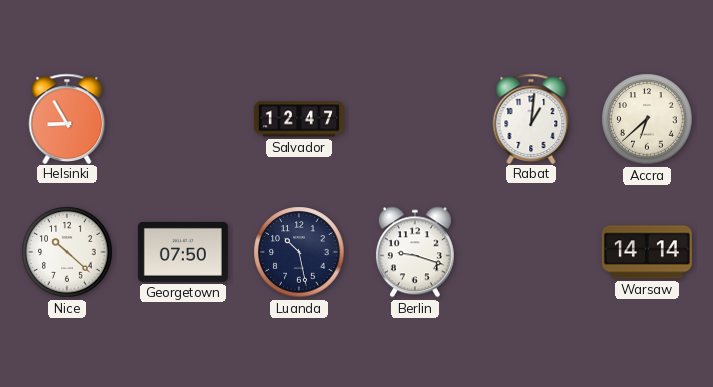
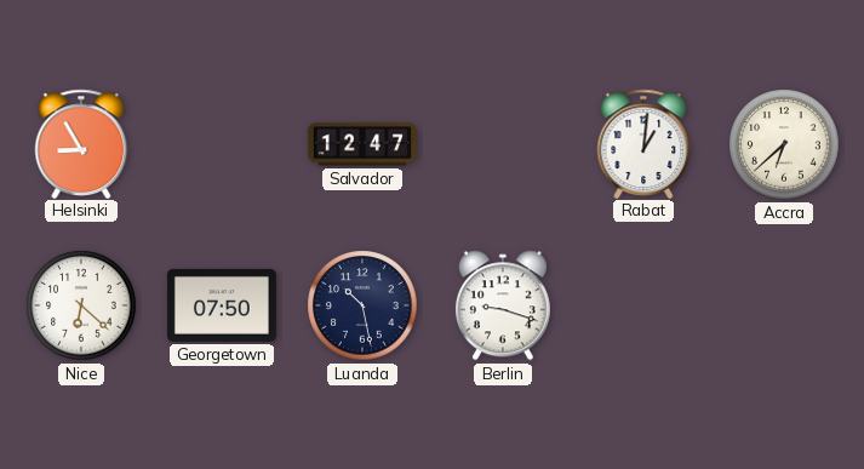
Nice: 10:22 -> 6:22
Warsaw: 14:14 -> none
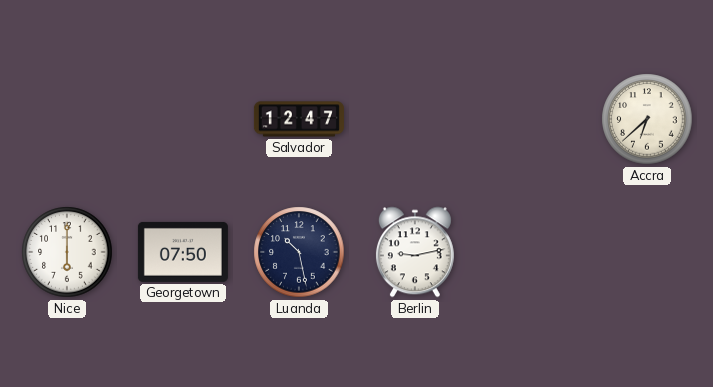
Helsinki: 8:55 -> none
Rabat: 1:01 -> none
Nice: 6:22 -> 6:00
Berlin: 9:18 -> 9:13
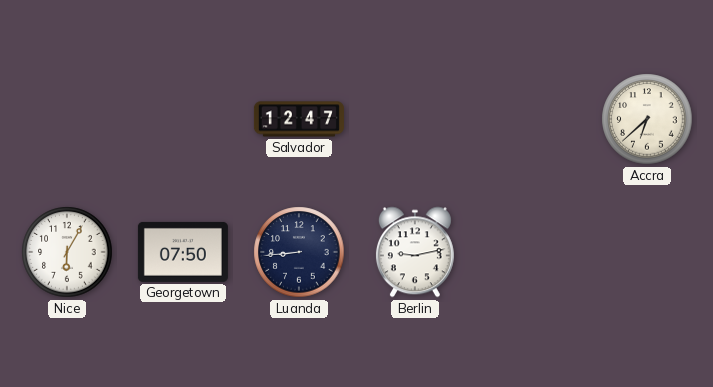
Nice: 6:00 -> 6:05
Luanda: 10:28 -> 8:44
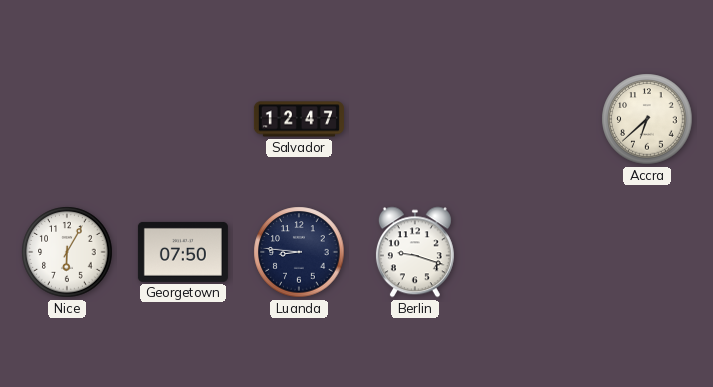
Luanda: 8:44 -> 8:46
Berlin: 9:13 -> 9:18
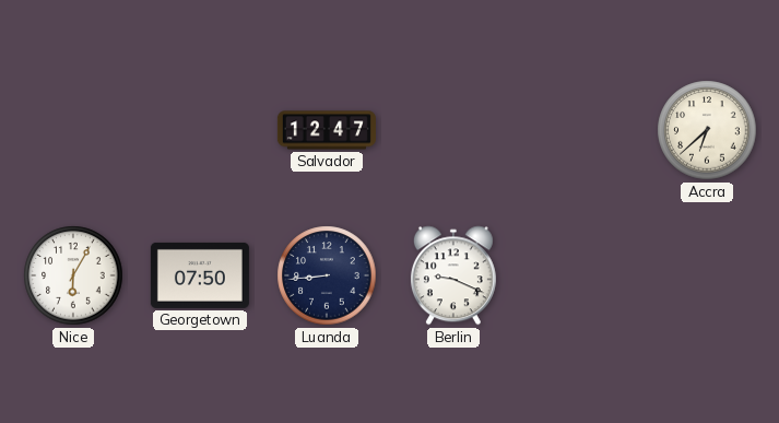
Luanda: 8:46 -> 8:44
Berlin: 9:18 -> 9:19
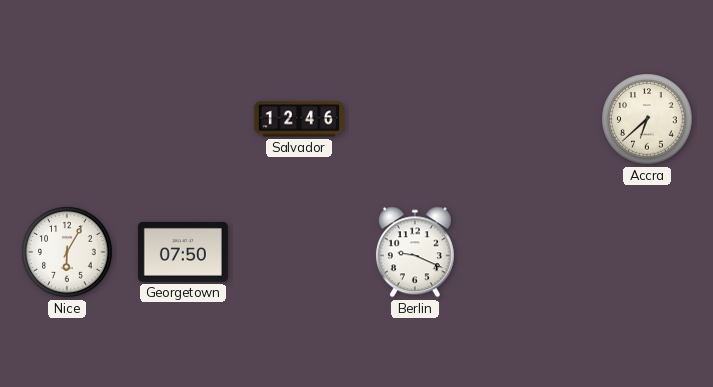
Salvador: 12:47 -> 12:46
Luanda: 8:44 -> none
